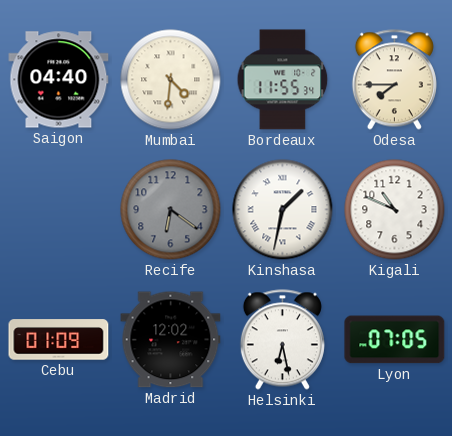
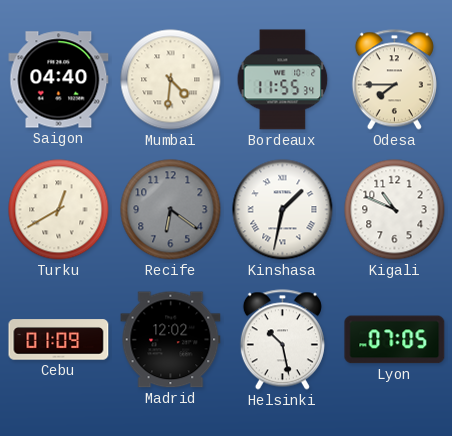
Turku: none -> 12:40
Helsinki: 6:28 -> 10:28
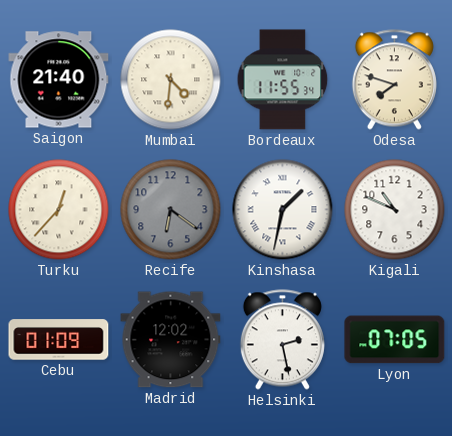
Saigon: 04:40 -> 21:40
Odesa: 7:45 -> 7:48
Turku: 12:40 -> 12:37
Helsinki: 10:28 -> 2:28
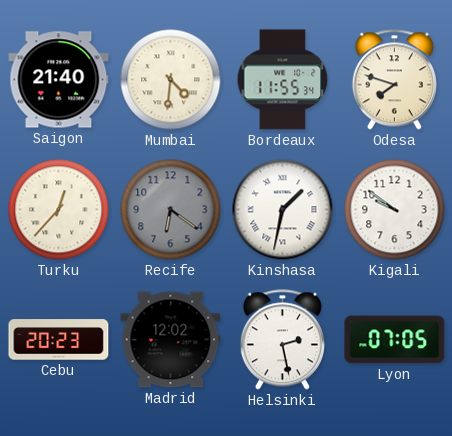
Kigali: 10:49 -> 9:51
Cebu: 01:09 -> 20:23
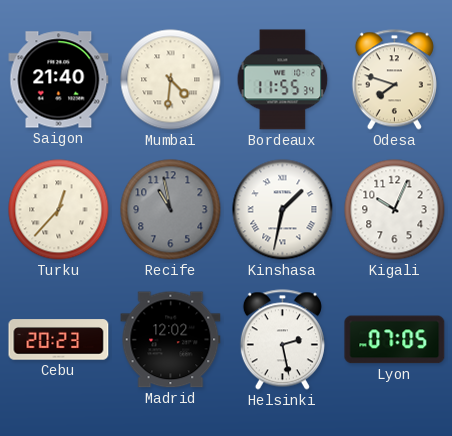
Recife: 6:21 -> 10:58
Kigali: 9:51 -> 10:04
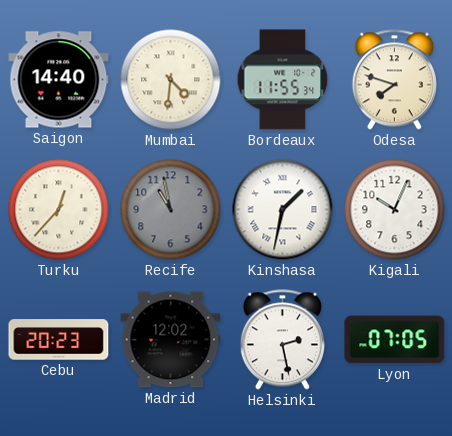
Saigon: 21:40 -> 14:40
